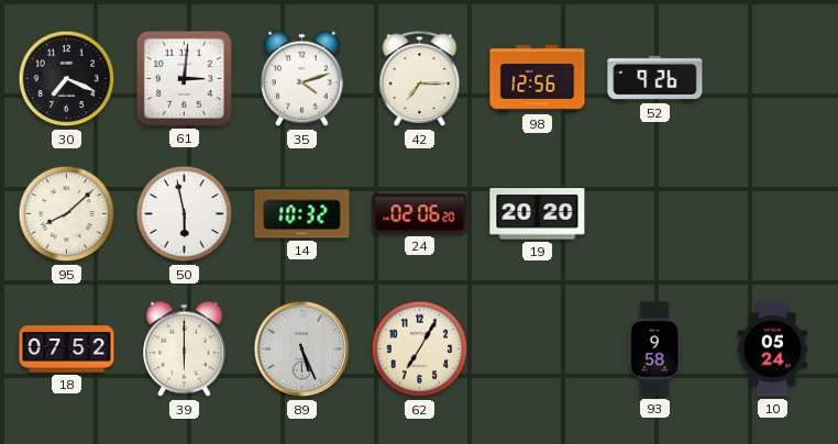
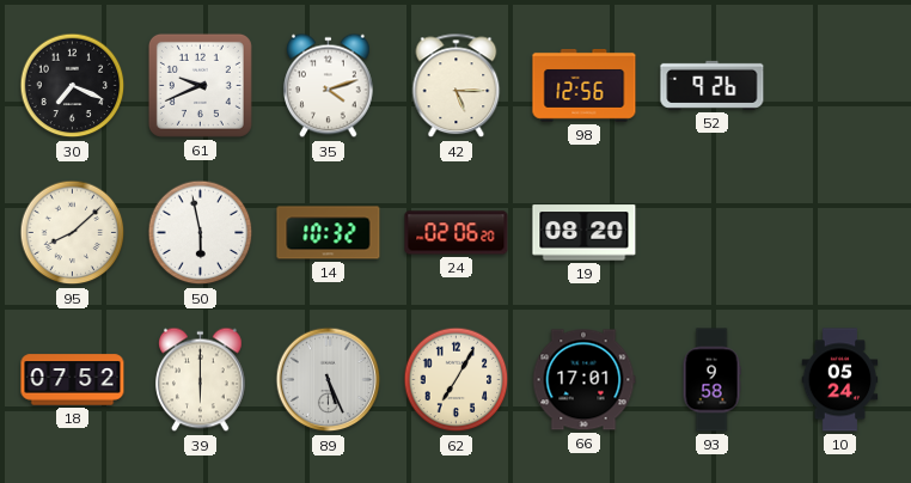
61: 3:01 -> 9:41
42: 7:15 -> 5:15
19: 20:20 -> 08:20
66: none -> 17:01
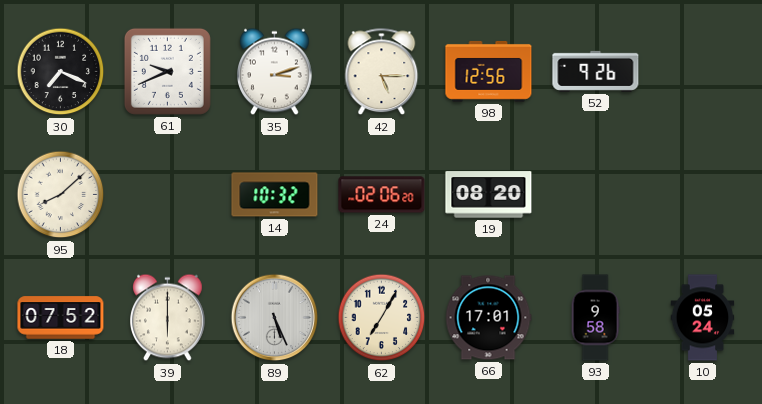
35: 4:12 -> 3:12
50: 5:58 -> none
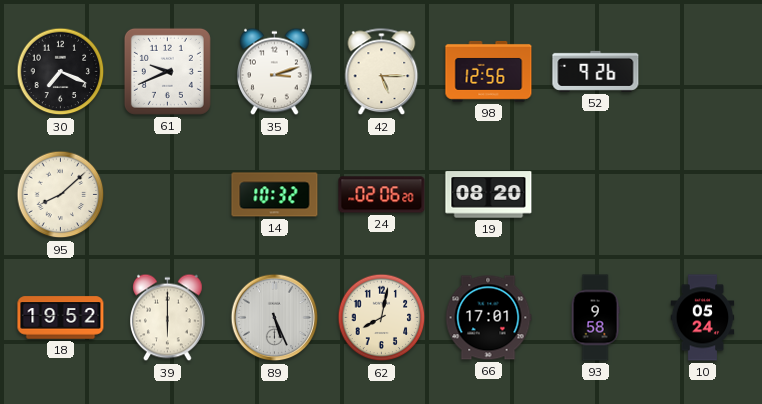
18: 07:52 -> 19:52
62: 7:05 -> 8:02
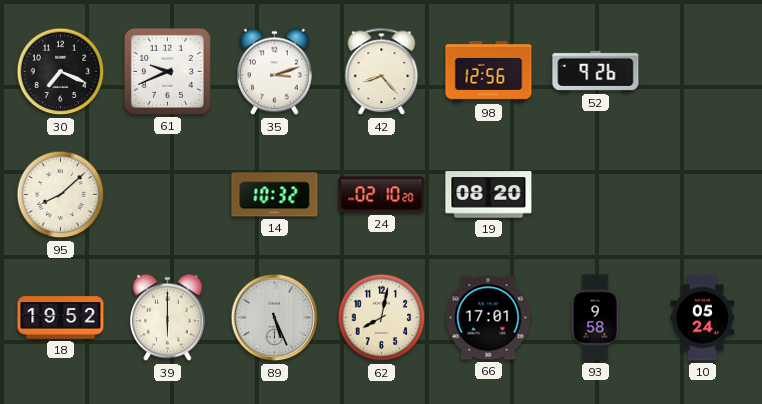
42: 5:15 -> 8:23
24: 02:06 -> 02:10
